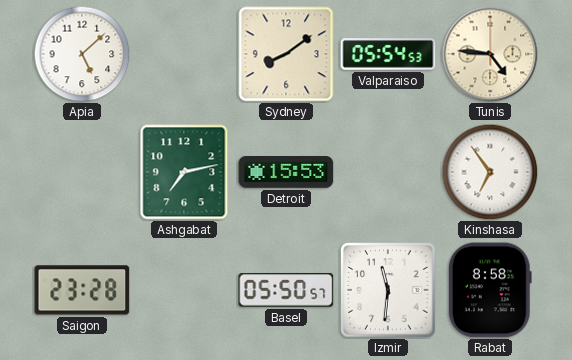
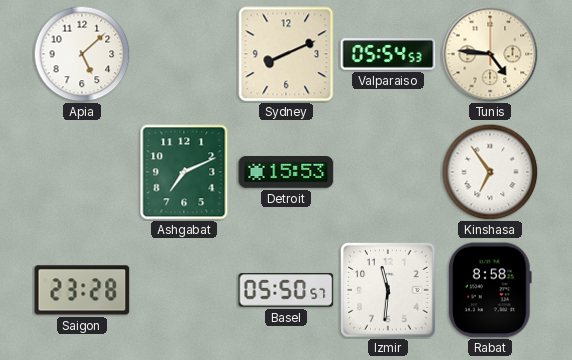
Sydney: 8:09 -> 8:11
Ashgabat: 7:13 -> 7:11
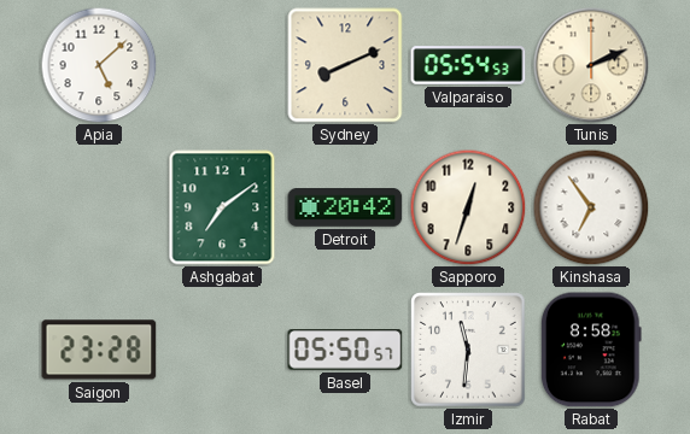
Tunis: 4:46 -> 2:11
Ashgabat: 7:11 -> 7:09
Detroit: 15:53 -> 20:42
Sapporo: none -> 12:33
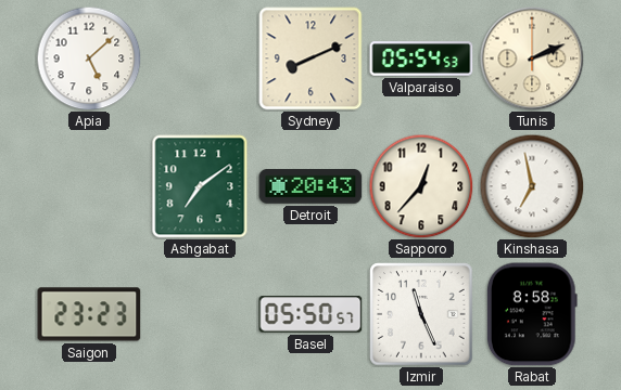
Detroit: 20:42 -> 20:43
Sapporo: 12:33 -> 12:37
Kinshasa: 6:54 -> 6:58
Saigon: 23:28 -> 23:23
Izmir: 11:31 -> 11:26
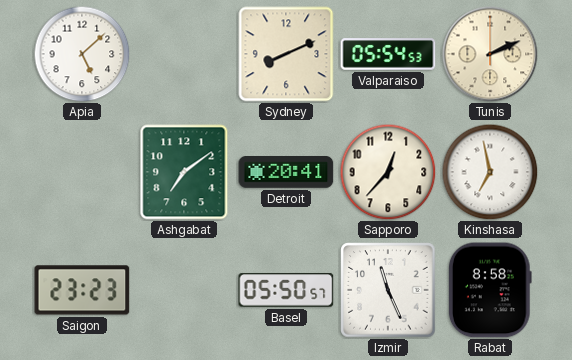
Detroit: 20:43 -> 20:41
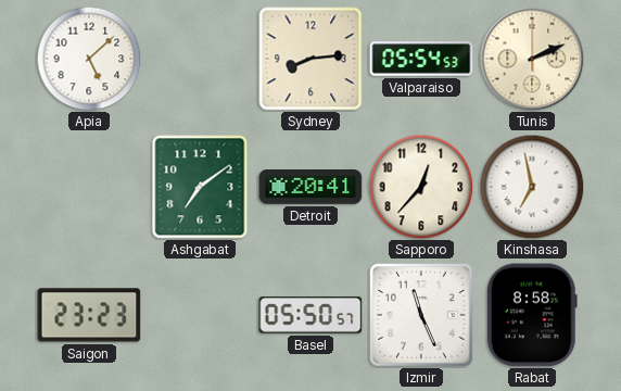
Sydney: 8:11 -> 8:14
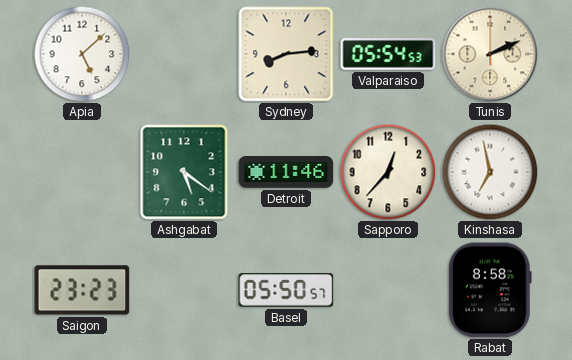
Ashgabat: 7:09 -> 5:21
Detroit: 20:41 -> 11:46
Izmir: 11:26 -> none
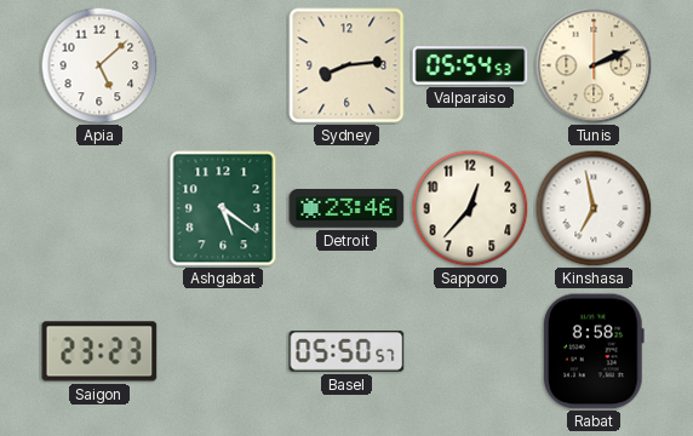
Detroit: 11:46 -> 23:46
